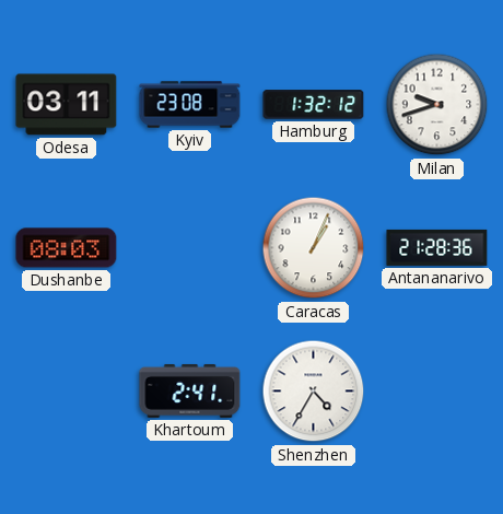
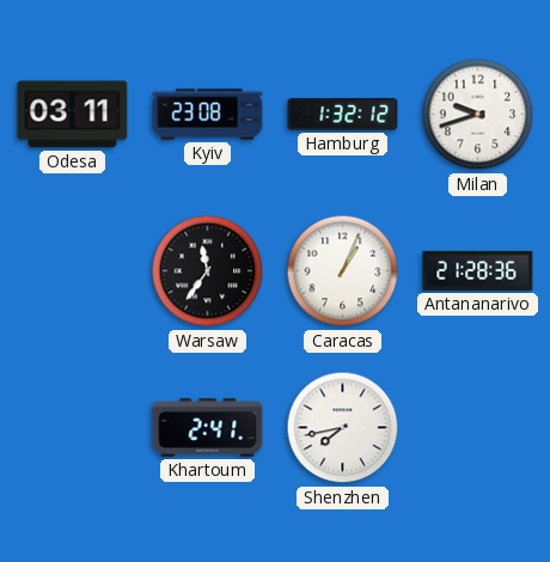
Dushanbe: 08:03 -> none
Warsaw: none -> 11:36
Shenzhen: 4:35 -> 7:43
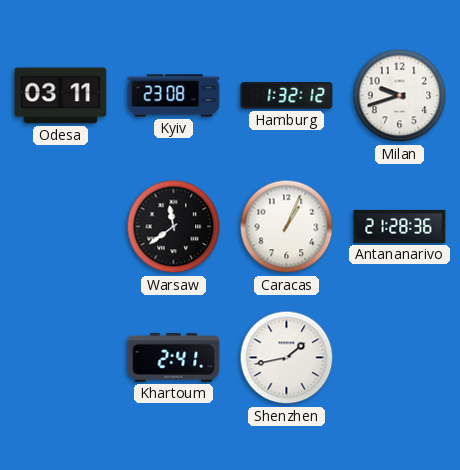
Warsaw: 11:36 -> 11:39
Shenzhen: 7:43 -> 1:43
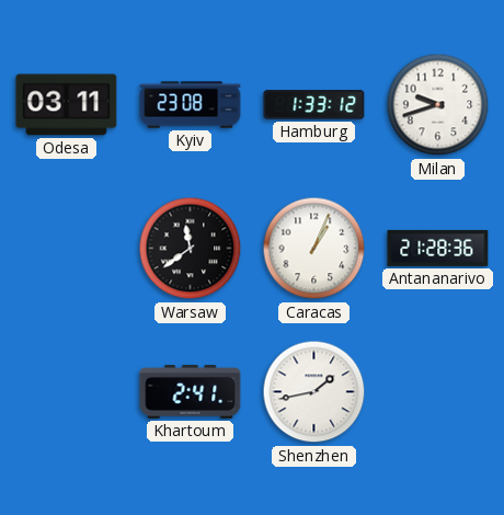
Hamburg: 1:32 -> 1:33
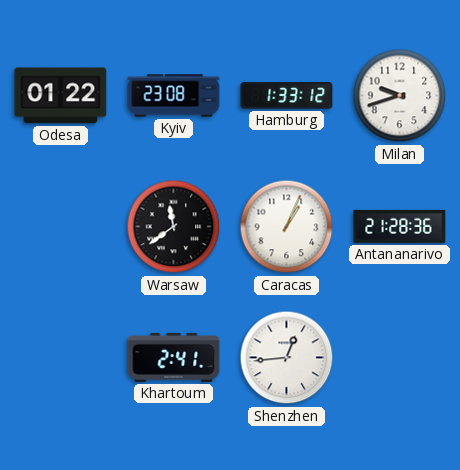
Odesa: 03:11 -> 01:22
Shenzhen: 1:43 -> 12:44
